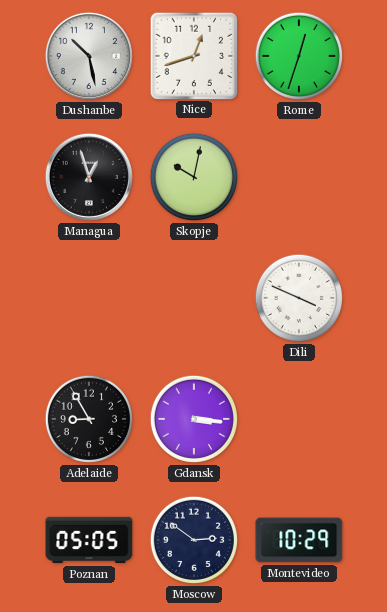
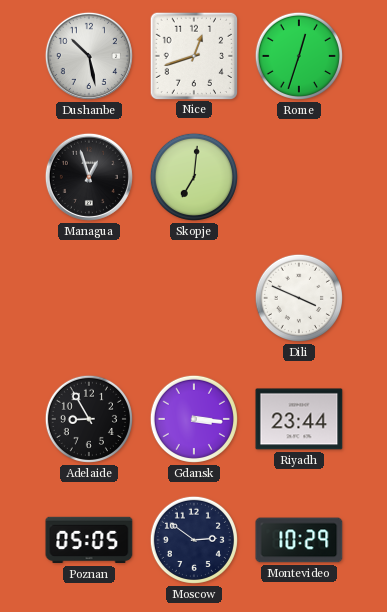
Skopje: 10:02 -> 7:01
Riyadh: none -> 23:44
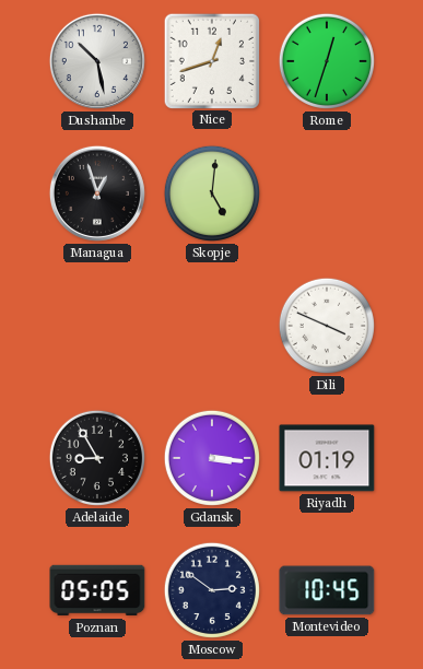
Skopje: 7:01 -> 5:01
Riyadh: 23:44 -> 01:19
Montevideo: 10:29 -> 10:45
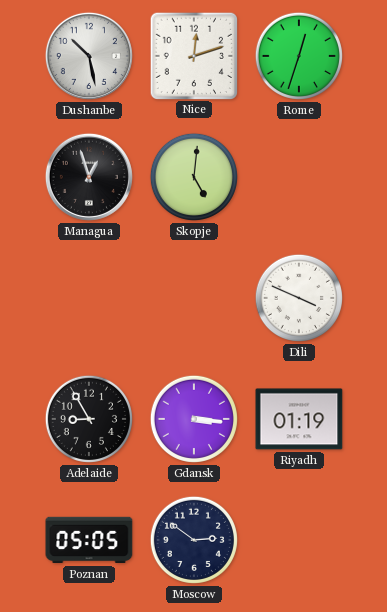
Nice: 12:42 -> 12:12
Montevideo: 10:45 -> none
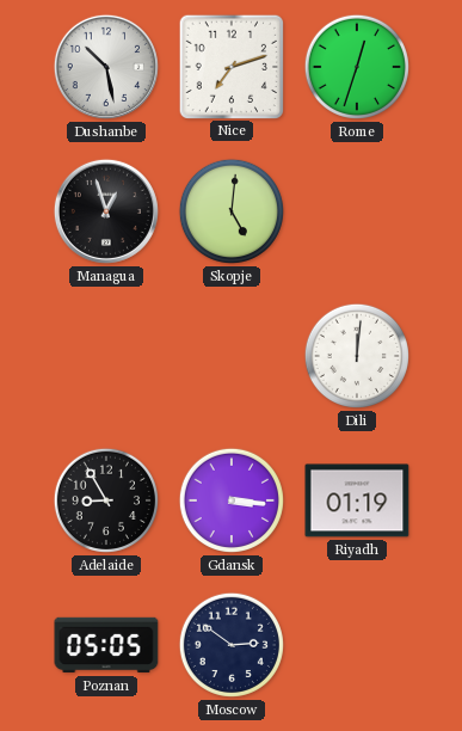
Nice: 12:12 -> 7:12
Dili: 3:49 -> 12:01
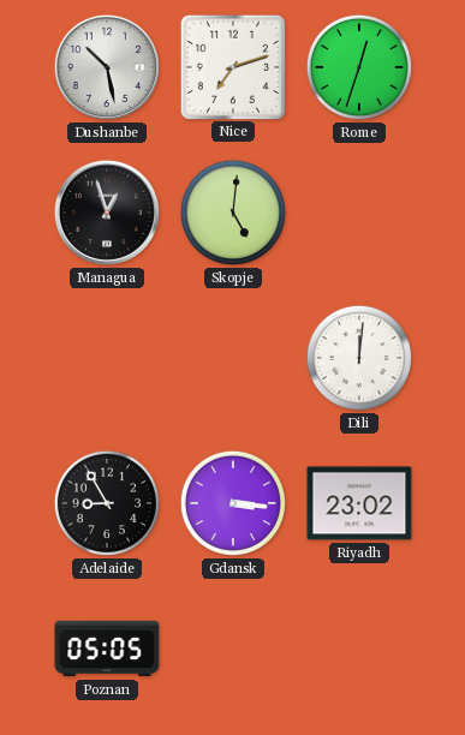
Riyadh: 01:19 -> 23:02
Moscow: 2:51 -> none
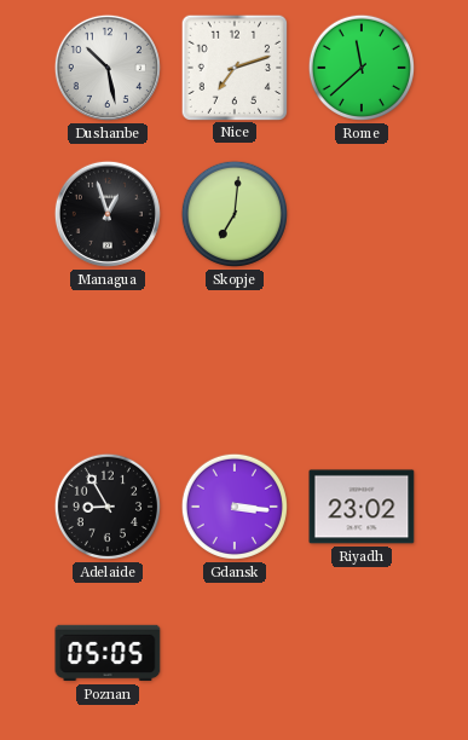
Rome: 12:33 -> 11:38
Skopje: 5:01 -> 7:01
Dili: 12:01 -> none
